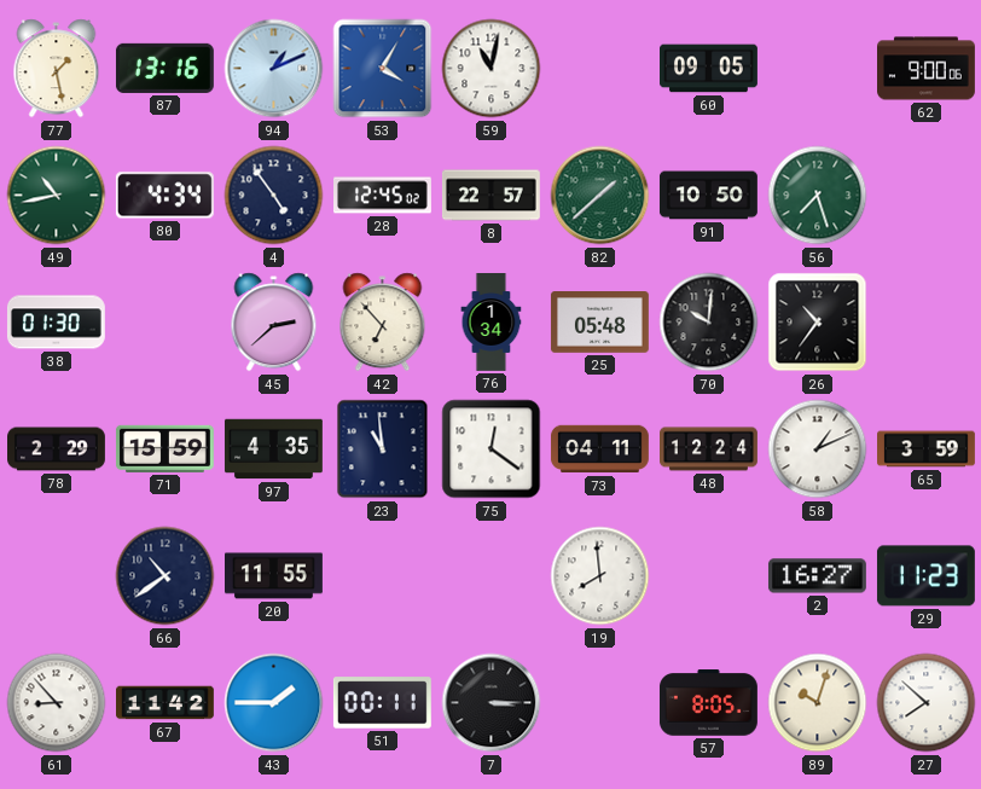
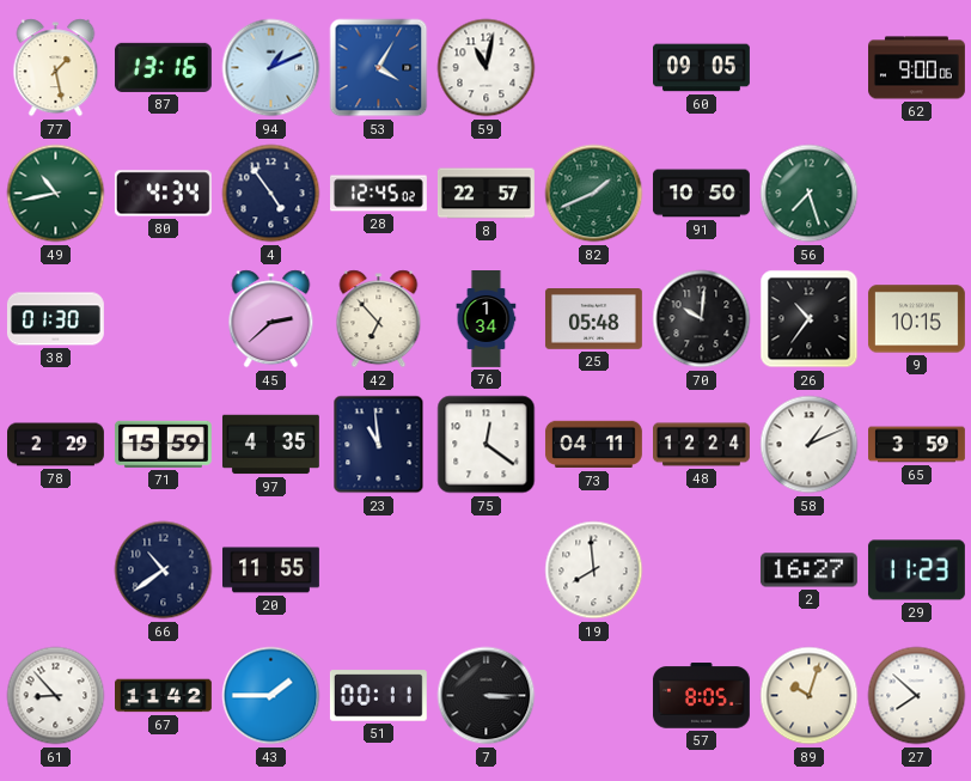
82: 1:38 -> 1:41
9: none -> 10:15
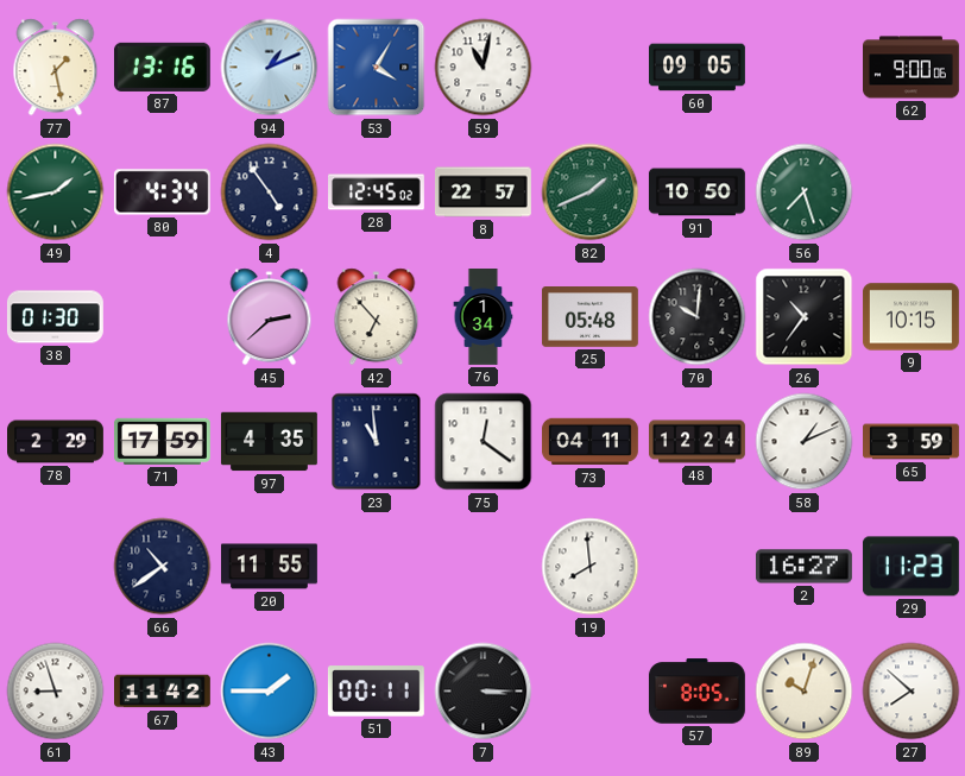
49: 10:43 -> 1:43
71: 15:59 -> 17:59
61: 8:53 -> 8:57
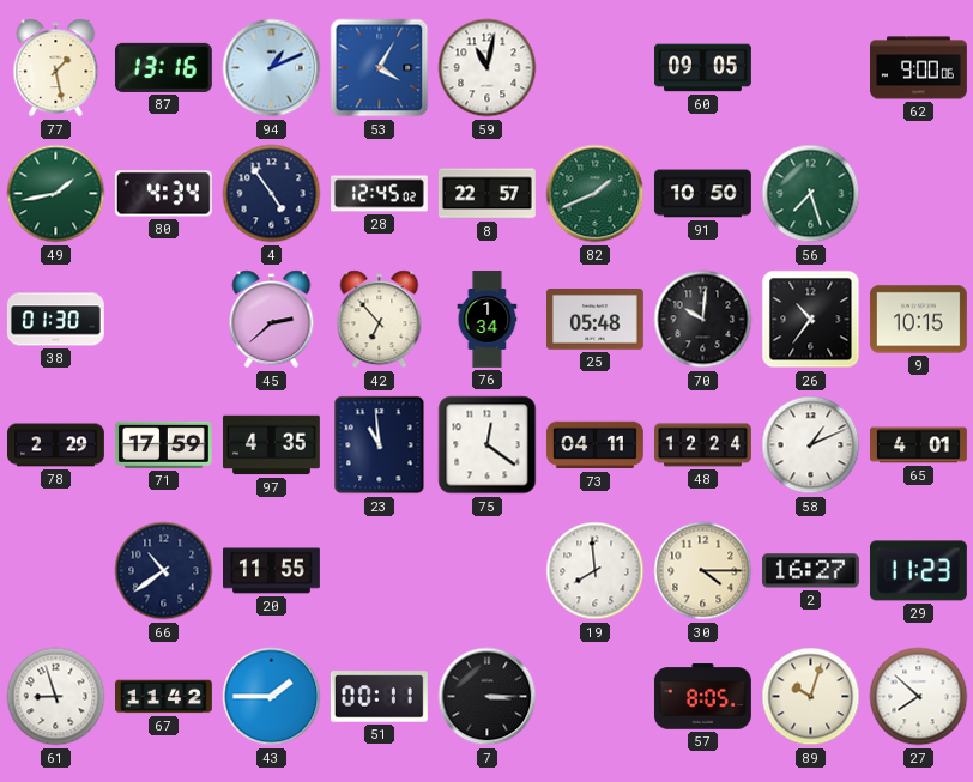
65: 3:59 -> 4:01
30: none -> 4:15
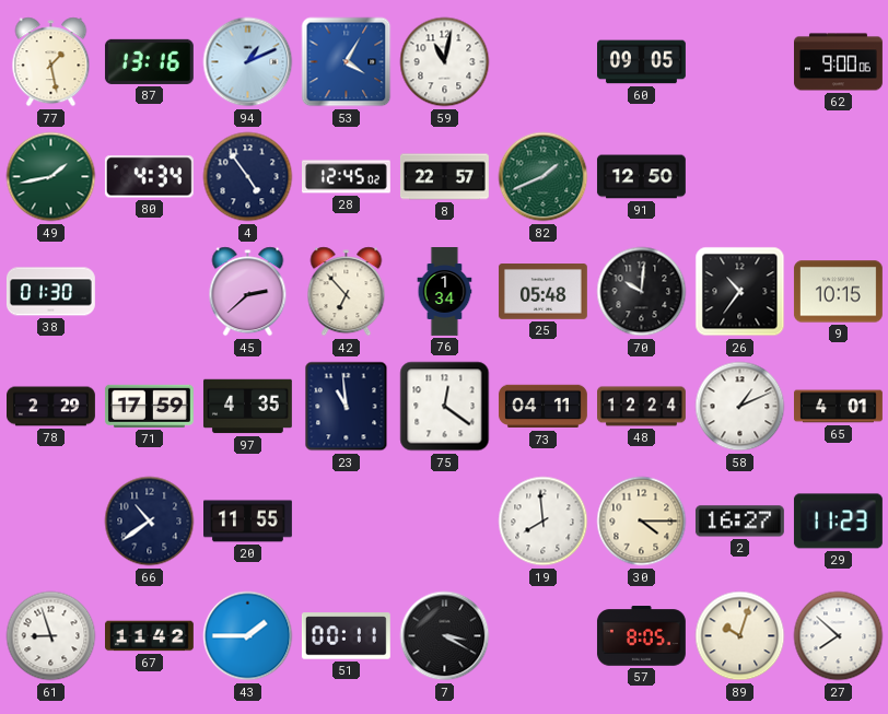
91: 10:50 -> 12:50
56: 7:27 -> none
7: 3:15 -> 3:20
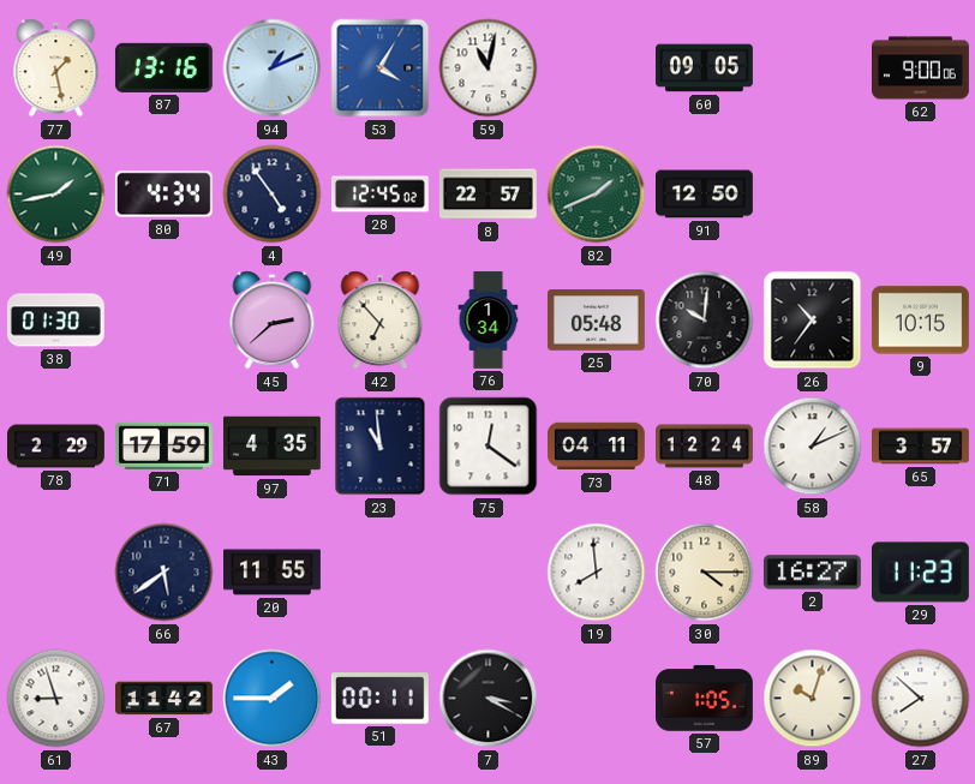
65: 4:01 -> 3:57
66: 10:39 -> 5:39
57: 8:05 -> 1:05
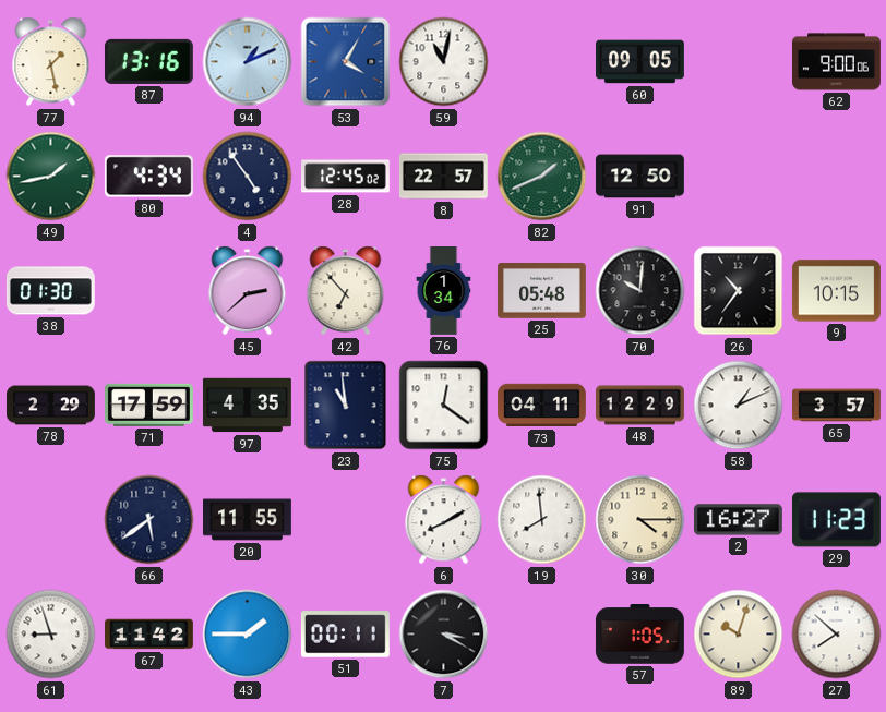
48: 12:24 -> 12:29
6: none -> 8:10
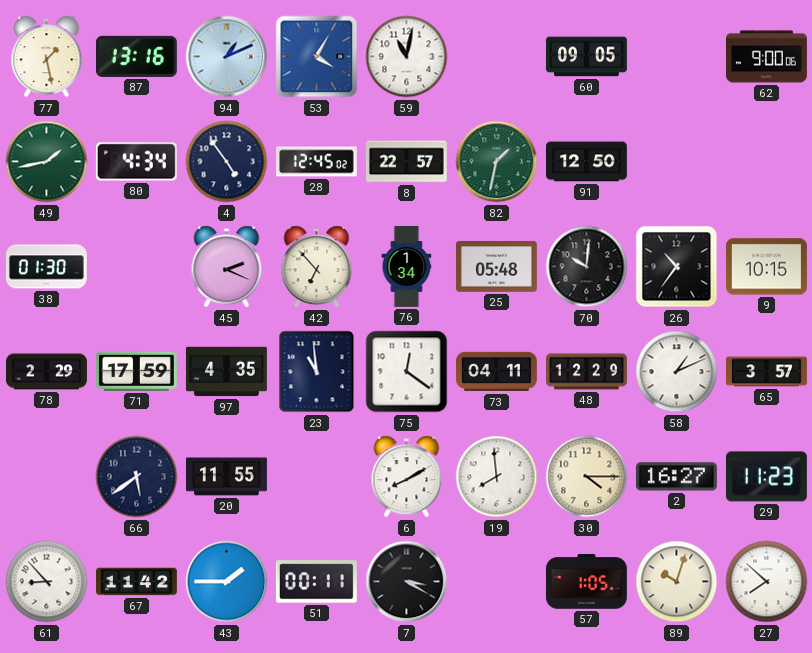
82: 1:41 -> 1:32
45: 2:38 -> 2:19
61: 8:57 -> 8:53
